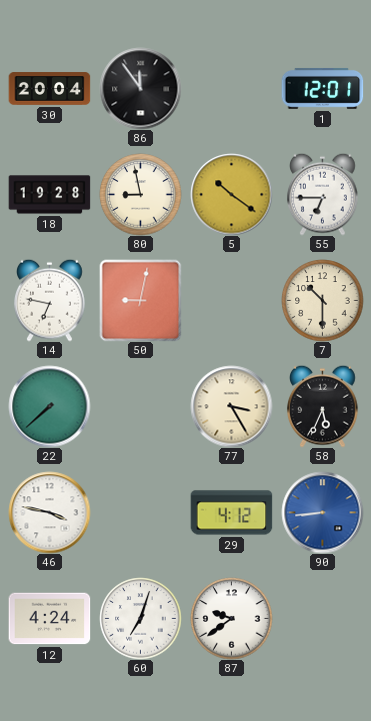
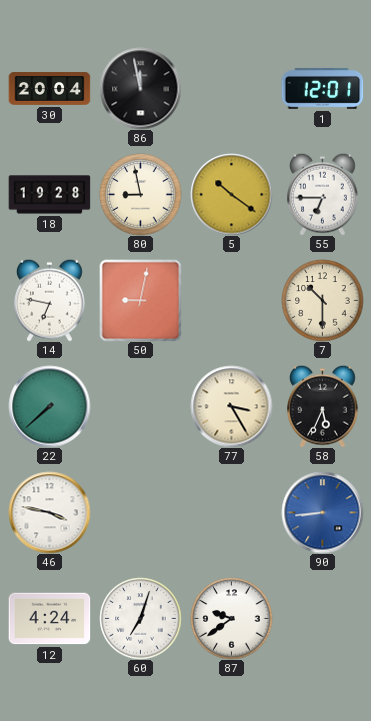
86: 11:54 -> 11:58
29: 4:12 -> none
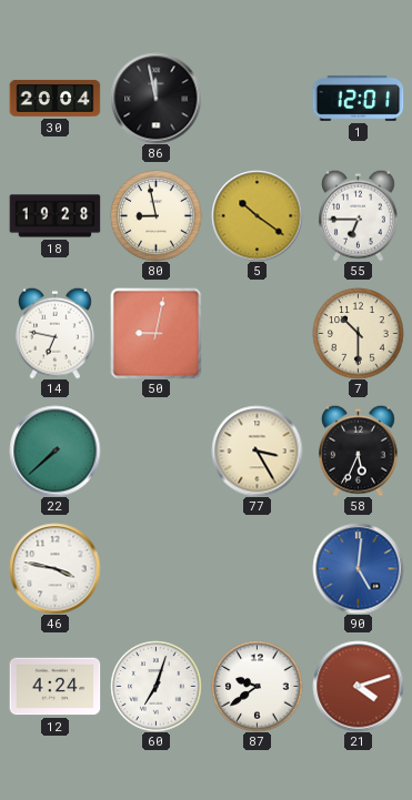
90: 8:44 -> 5:01
21: none -> 4:12
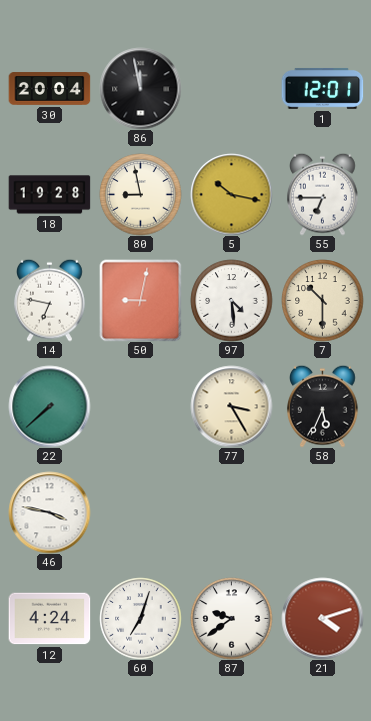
5: 10:21 -> 10:17
97: none -> 4:29
90: 5:01 -> none
